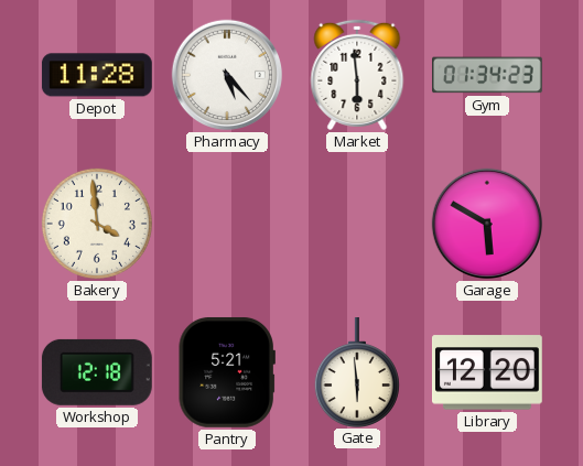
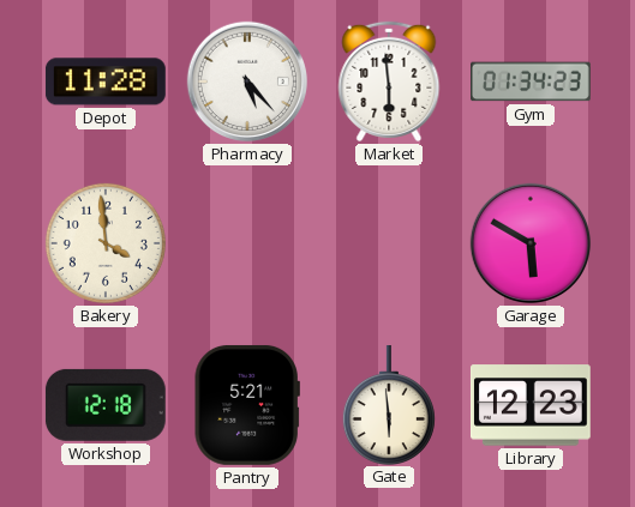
Library: 12:20 -> 12:23
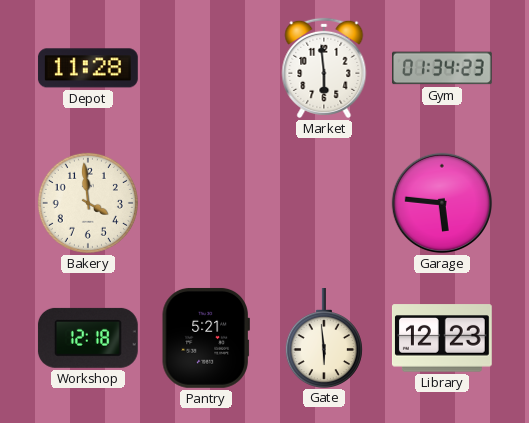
Pharmacy: 5:23 -> none
Garage: 5:50 -> 5:46
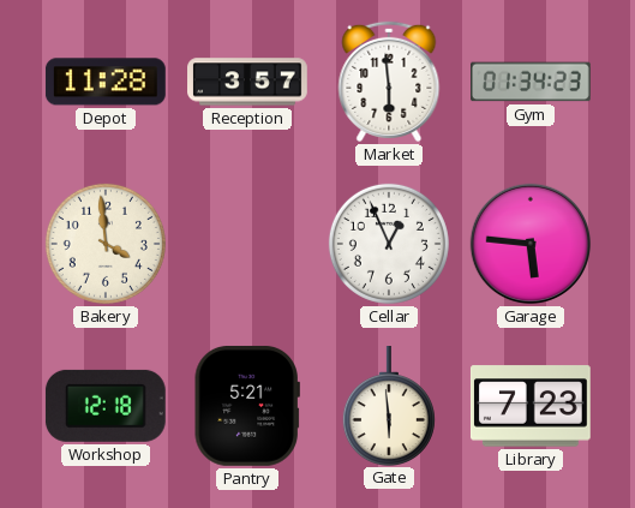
Reception: none -> 3:57
Cellar: none -> 12:56
Library: 12:23 -> 7:23
